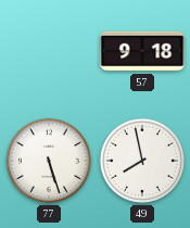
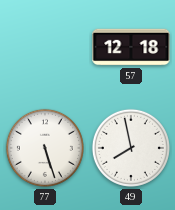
57: 9:18 -> 12:18
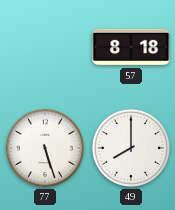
57: 12:18 -> 8:18
49: 7:58 -> 8:00
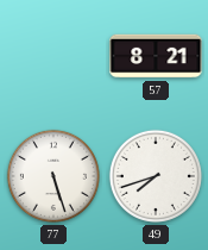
57: 8:18 -> 8:21
49: 8:00 -> 7:42
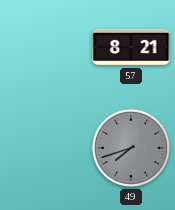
77: 5:27 -> none
49 dial: white -> grey
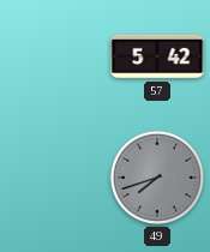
57: 8:21 -> 5:42
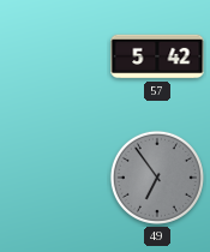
49: 7:42 -> 6:54
